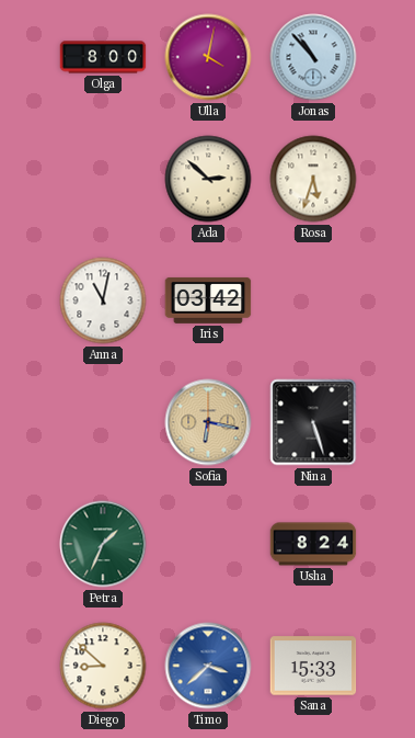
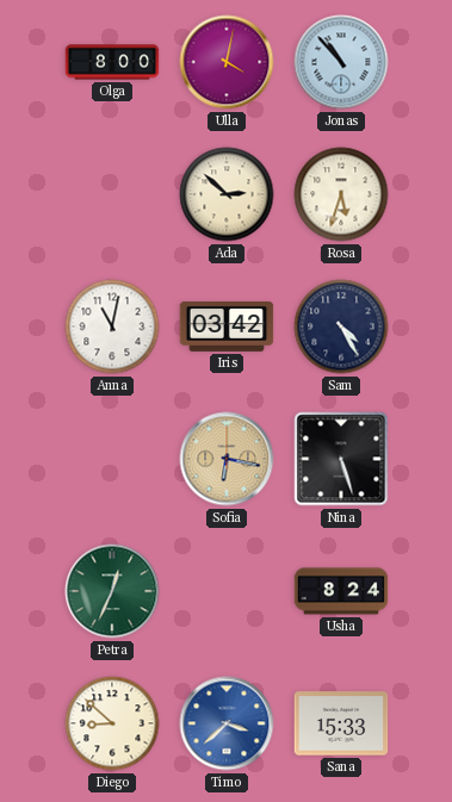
Sam: none -> 4:25
Petra: 1:34 -> 12:34
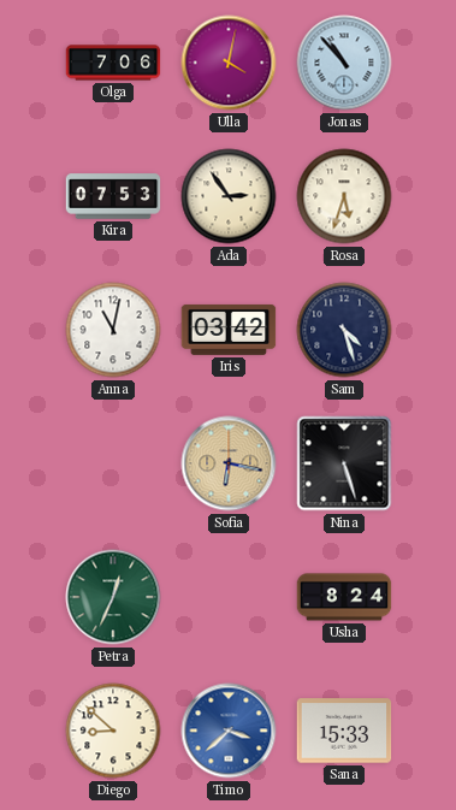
Olga: 8:00 -> 7:06
Kira: none -> 07:53
Ada: 2:52 -> 2:54
Sam: 4:25 -> 4:27
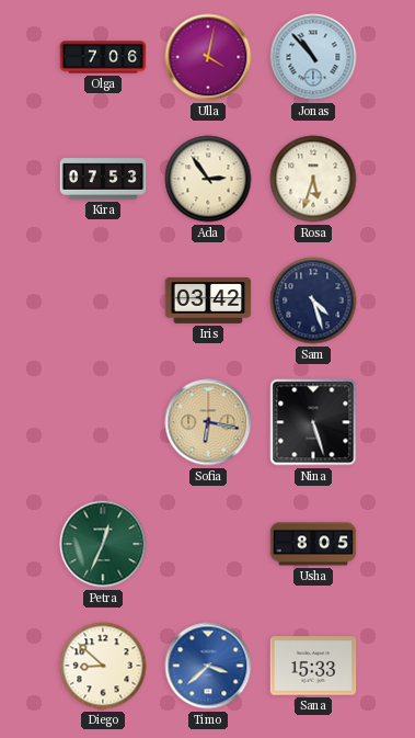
Anna: 11:02 -> none
Usha: 8:24 -> 8:05
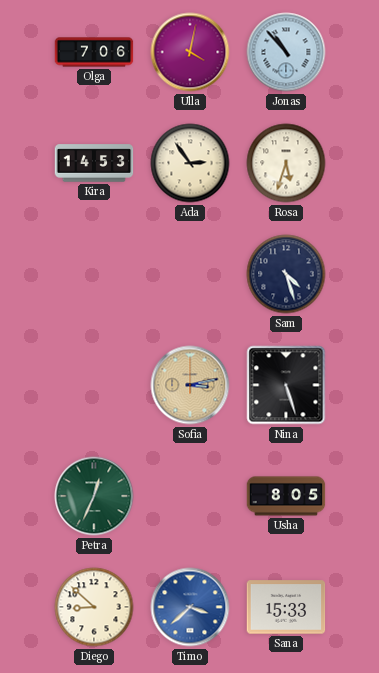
Kira: 07:53 -> 14:53
Iris: 03:42 -> none
Sofia: 6:17 -> 3:13
